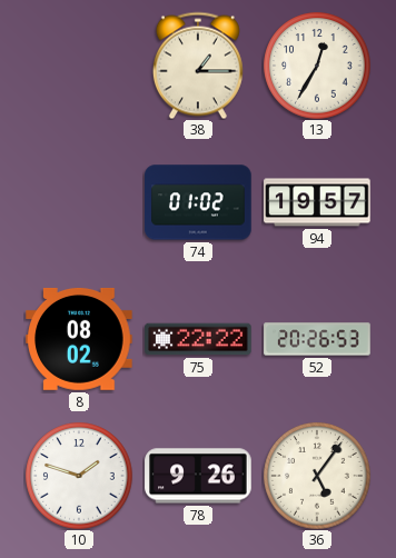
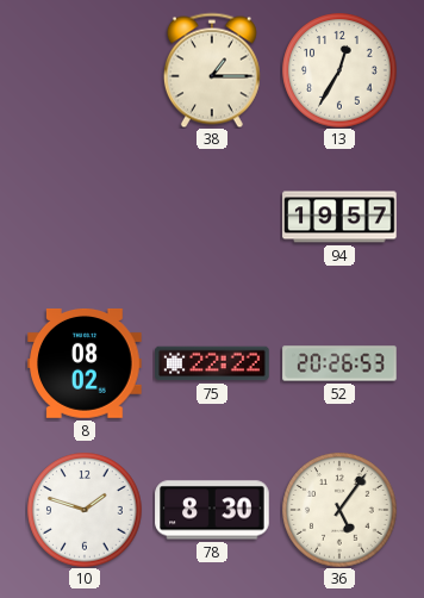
74: 01:02 -> none
78: 9:26 -> 8:30
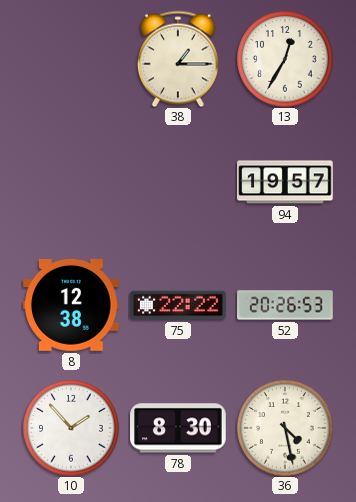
8: 08:02 -> 12:38
10: 1:48 -> 1:53
36: 5:06 -> 4:28
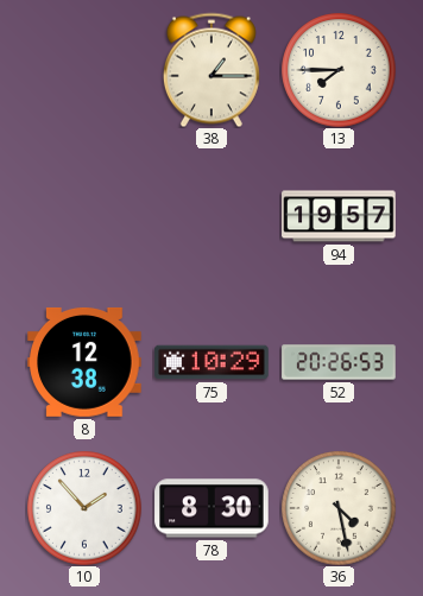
13: 12:35 -> 7:45
75: 22:22 -> 10:29
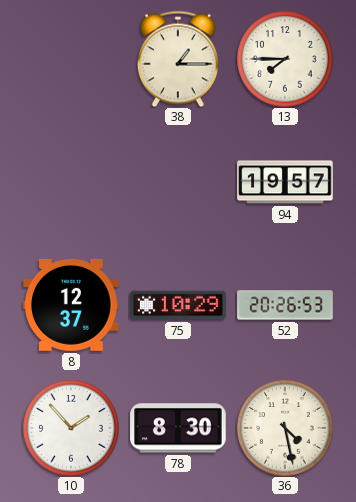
8: 12:38 -> 12:37
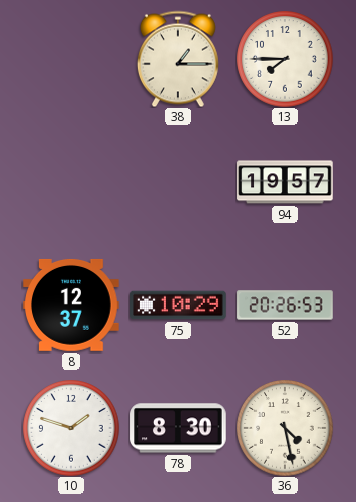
10: 1:53 -> 1:48
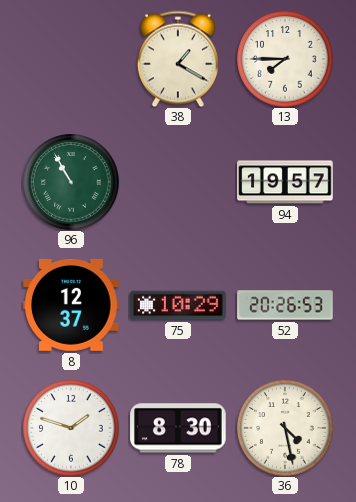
38: 1:15 -> 1:20
96: none -> 10:55
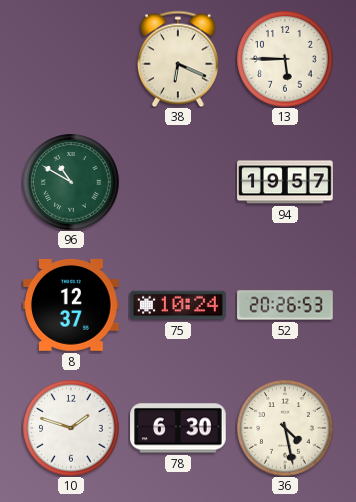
38: 1:20 -> 6:19
13: 7:45 -> 5:45
96: 10:55 -> 10:50
75: 10:29 -> 10:24
78: 8:30 -> 6:30
